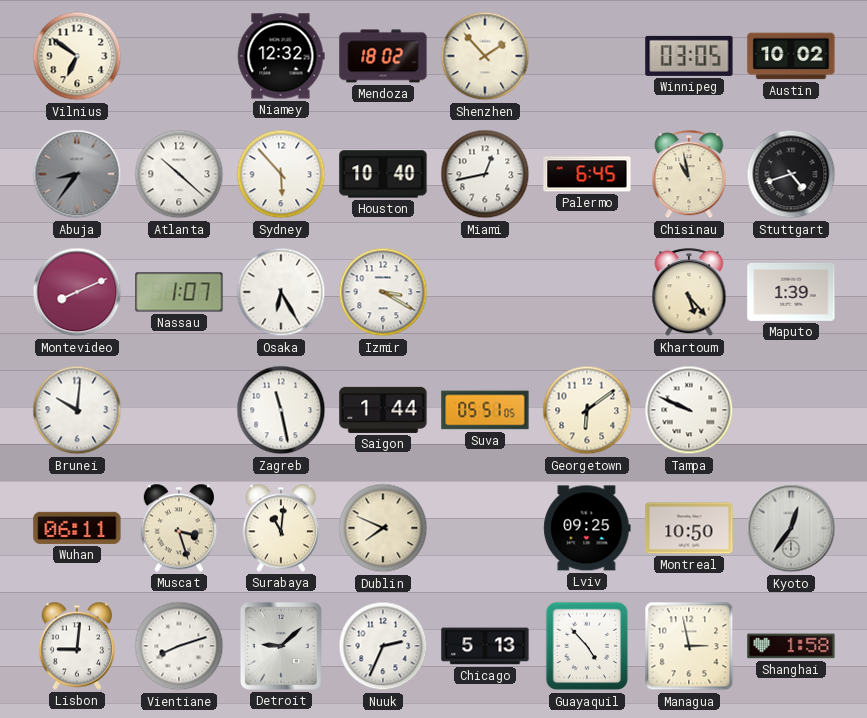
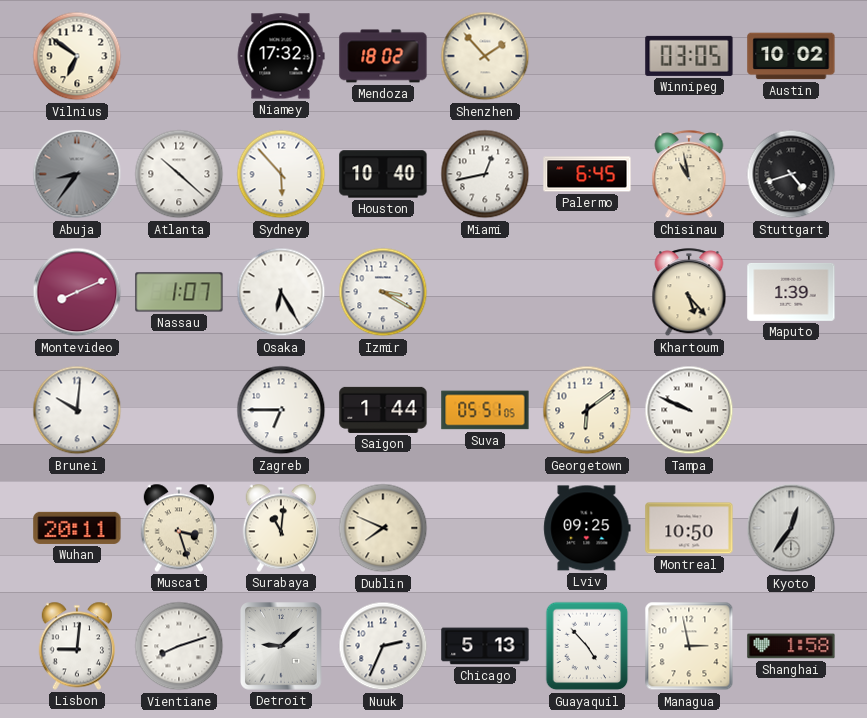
Niamey: 12:32 -> 17:32
Zagreb: 11:28 -> 6:45
Wuhan: 06:11 -> 20:11
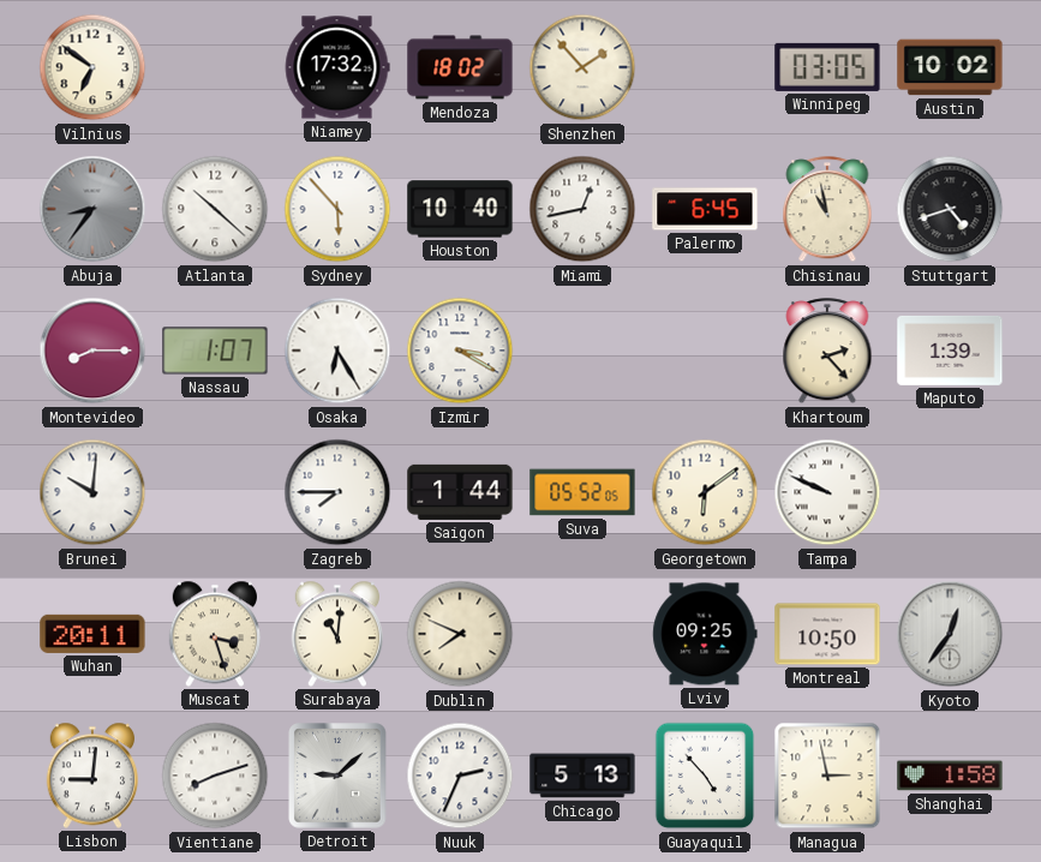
Montevideo: 8:11 -> 8:15
Khartoum: 5:23 -> 2:23
Zagreb: 6:45 -> 7:45
Suva: 05:51 -> 05:52
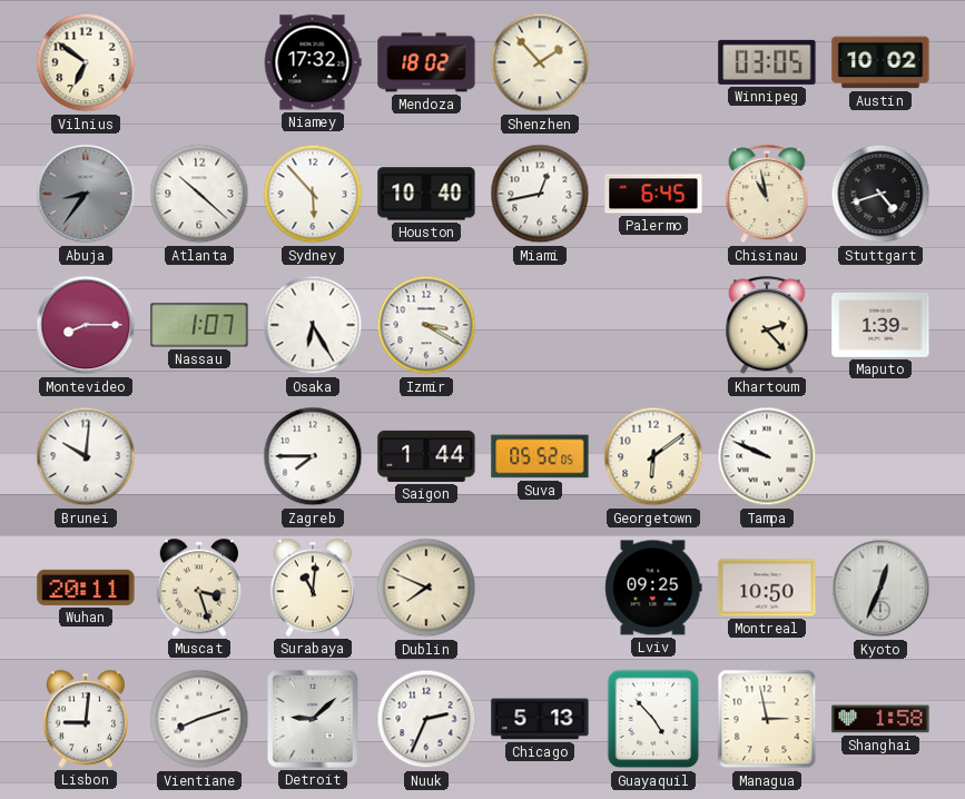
Kyoto: 12:36 -> 12:34
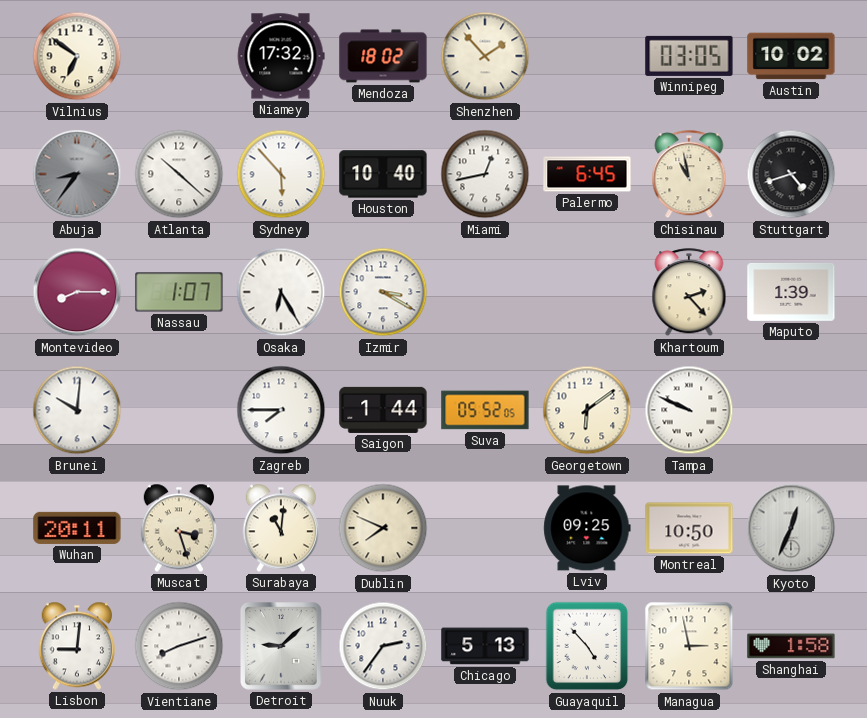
Nuuk: 2:34 -> 2:36
